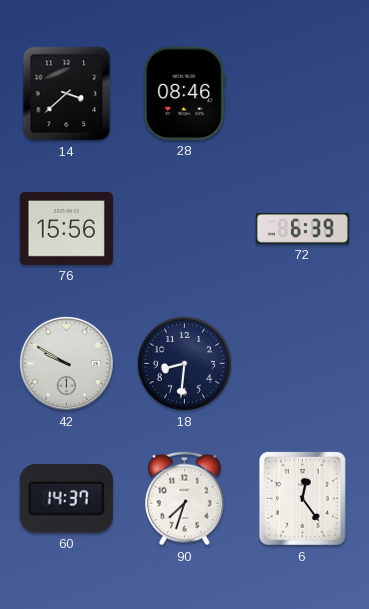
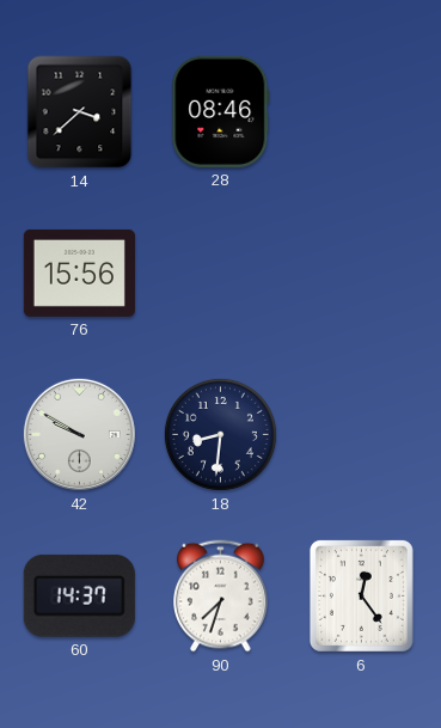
72: 6:39 -> none
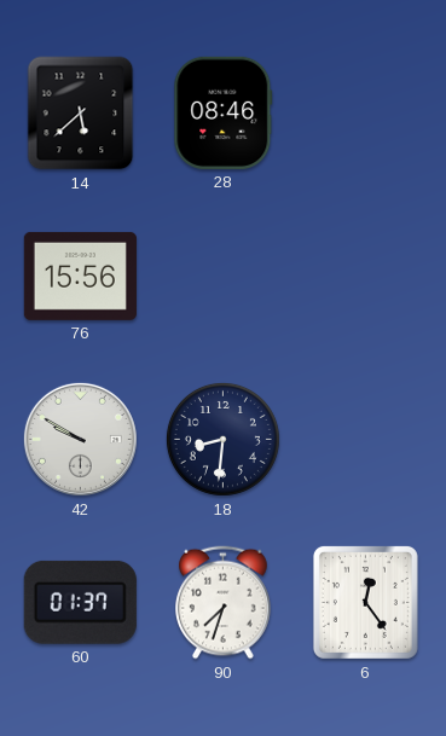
14: 3:38 -> 5:38
60: 14:37 -> 01:37
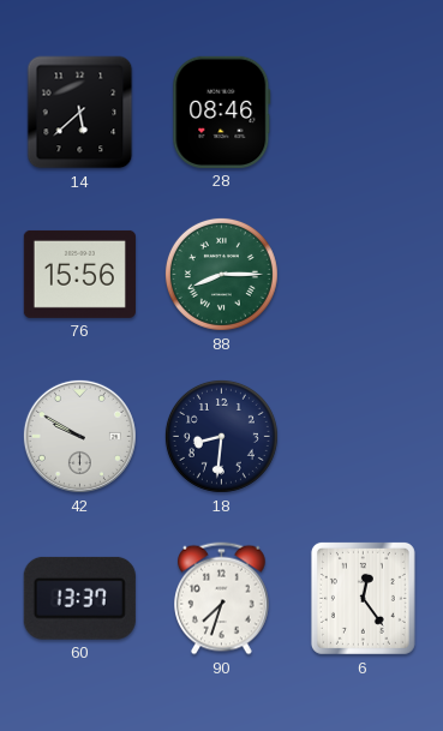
88: none -> 8:15
60: 01:37 -> 13:37
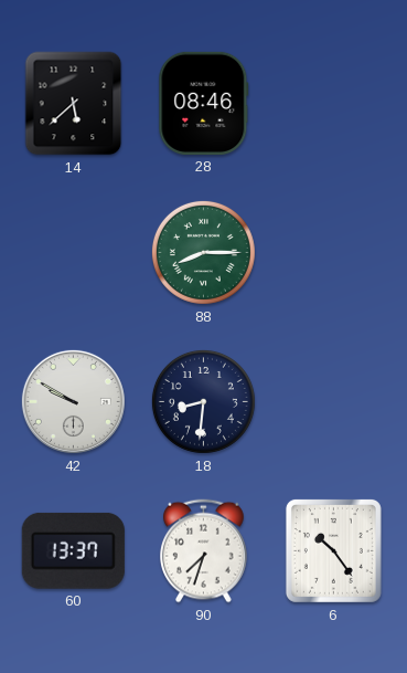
76: 15:56 -> none
6: 12:24 -> 10:24
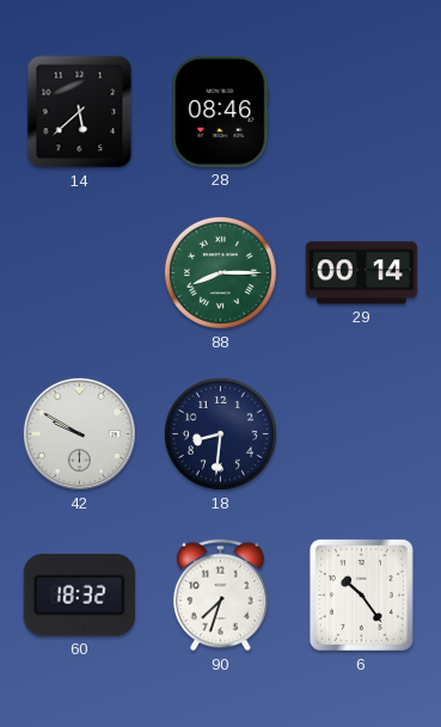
29: none -> 00:14
60: 13:37 -> 18:32
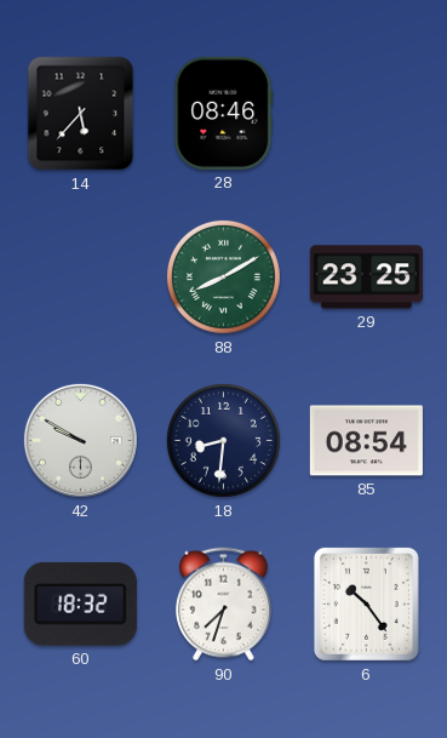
14: 5:38 -> 5:37
88: 8:15 -> 8:10
29: 00:14 -> 23:25
85: none -> 08:54
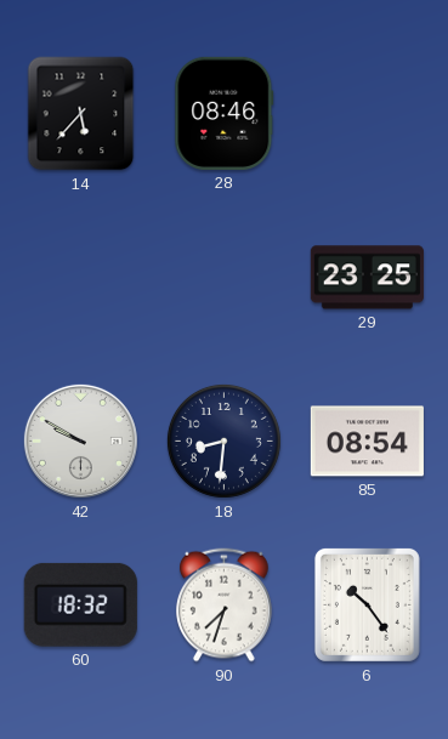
88: 8:10 -> none
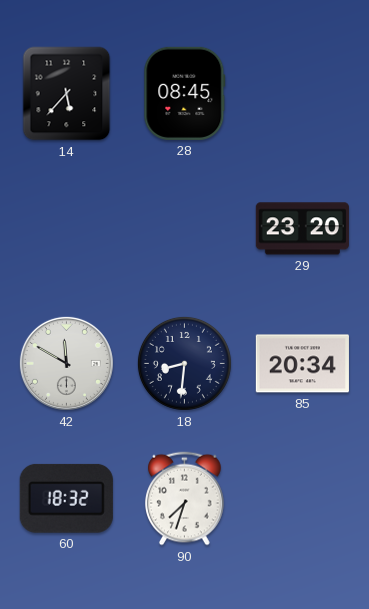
28: 08:46 -> 08:45
29: 23:25 -> 23:20
42: 9:50 -> 11:50
85: 08:54 -> 20:34
6: 10:24 -> none
